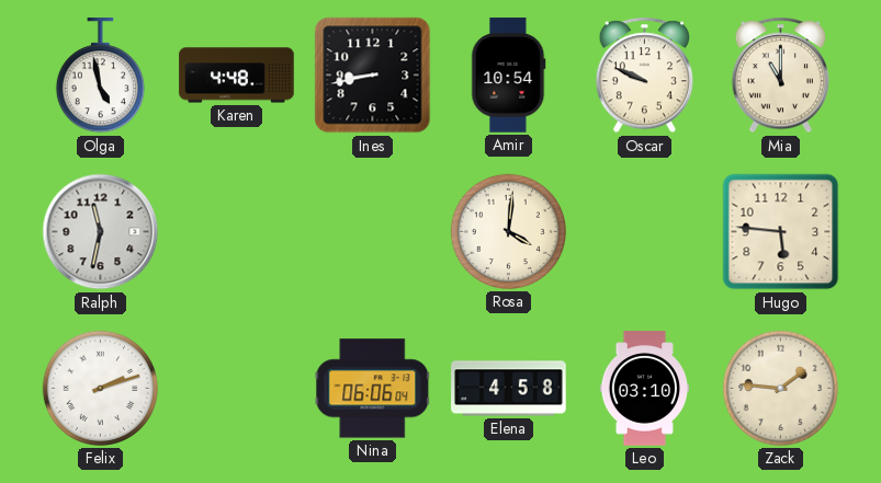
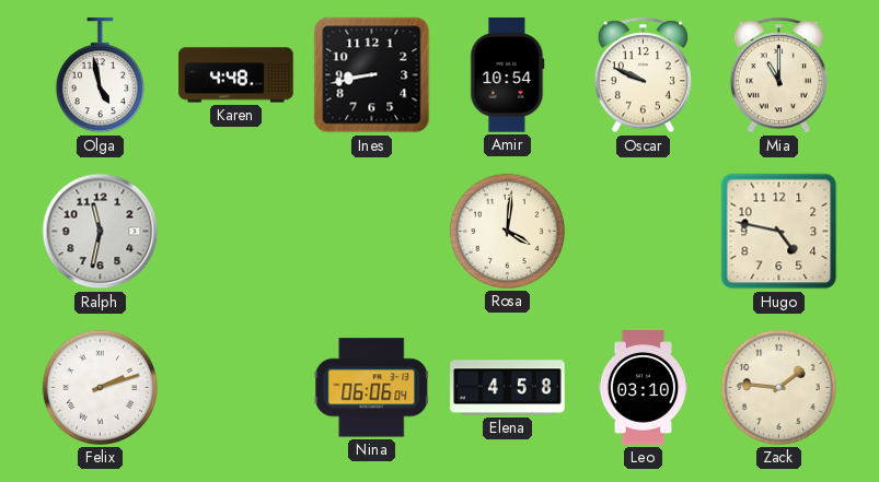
Hugo: 5:46 -> 4:47
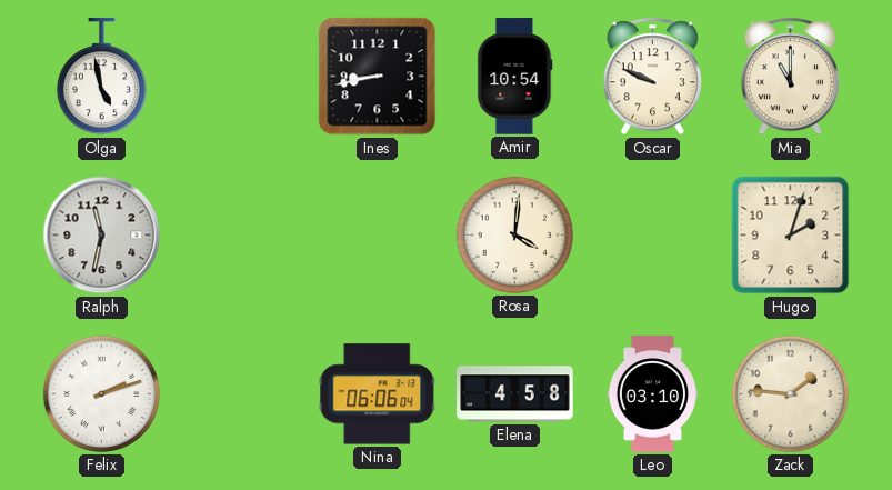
Karen: 4:48 -> none
Hugo: 4:47 -> 2:03
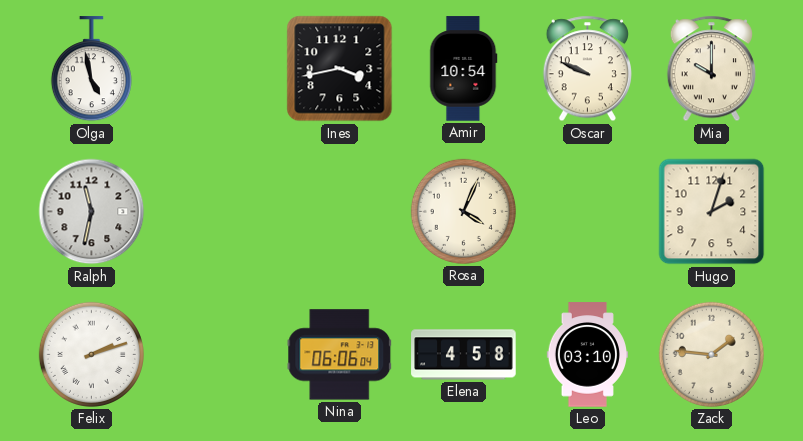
Ines: 8:43 -> 3:43
Mia: 11:00 -> 10:00
Rosa: 4:01 -> 4:04
